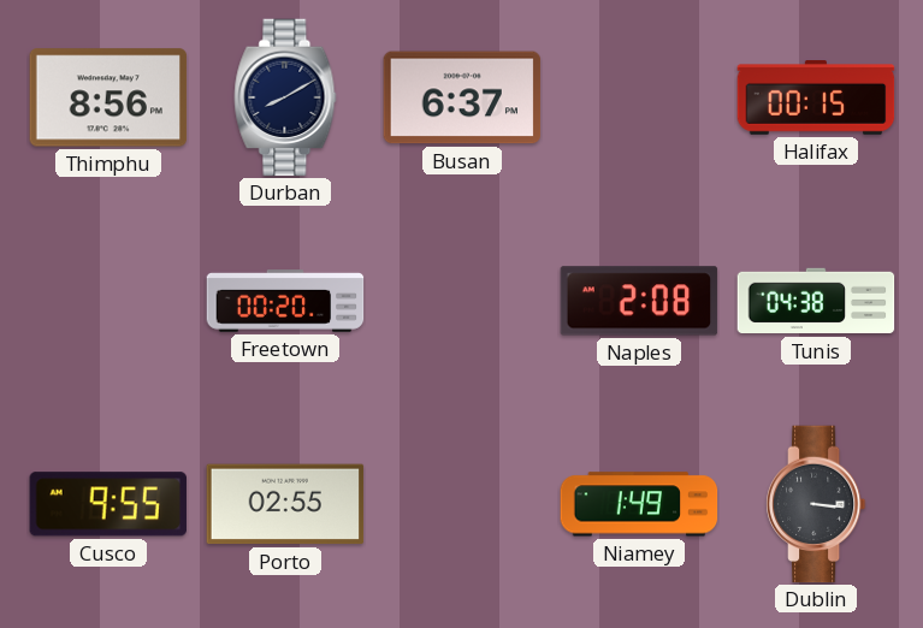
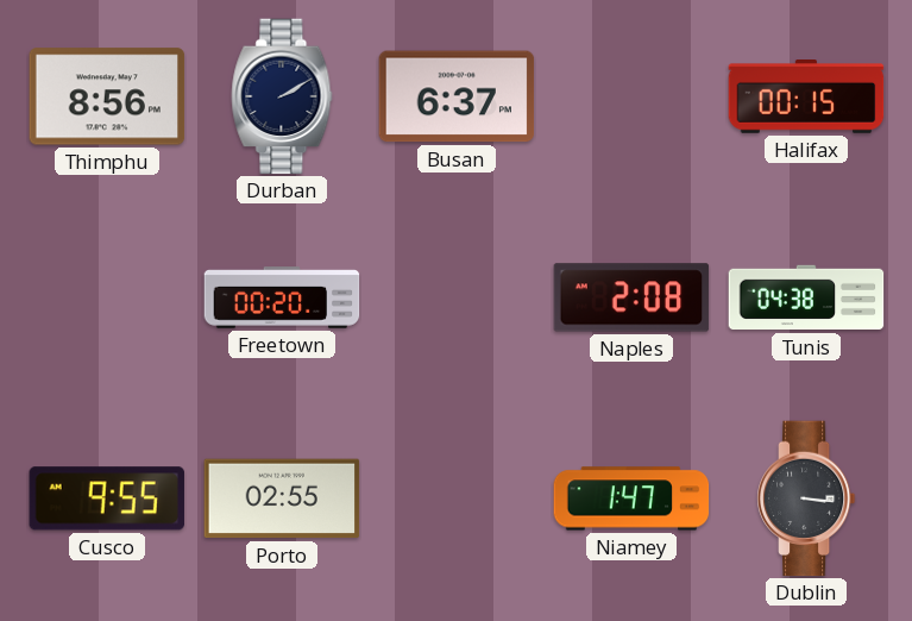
Durban: 8:10 -> 2:10
Niamey: 1:49 -> 1:47
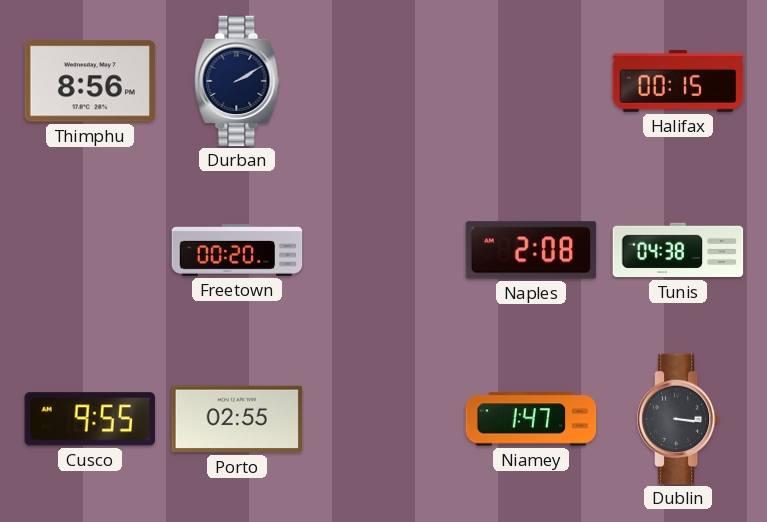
Busan: 6:37 -> none
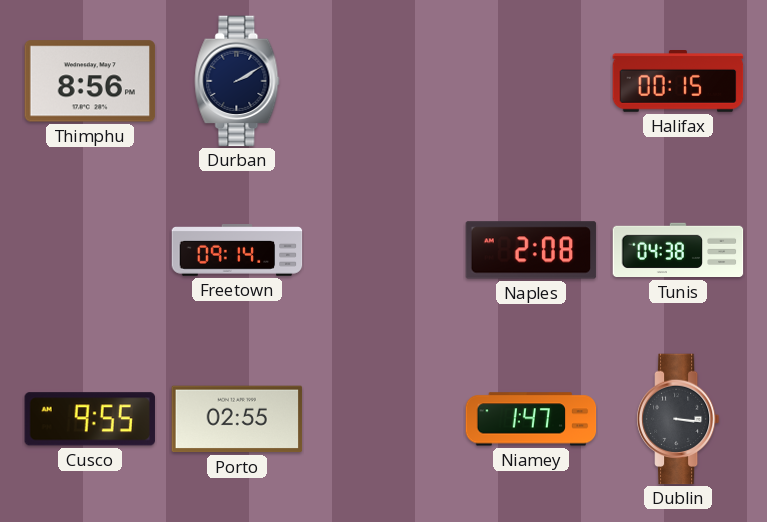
Freetown: 00:20 -> 09:14
